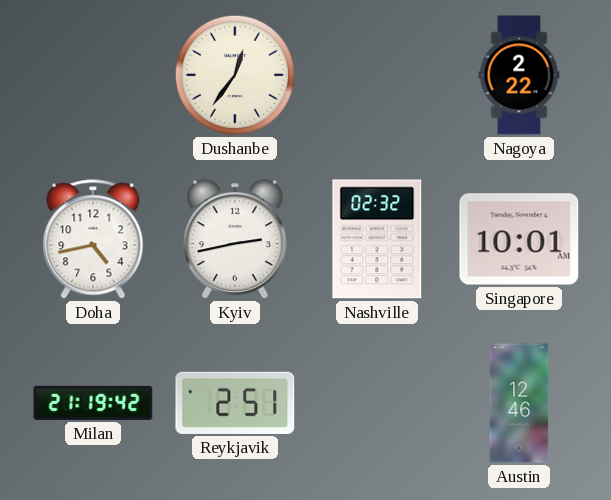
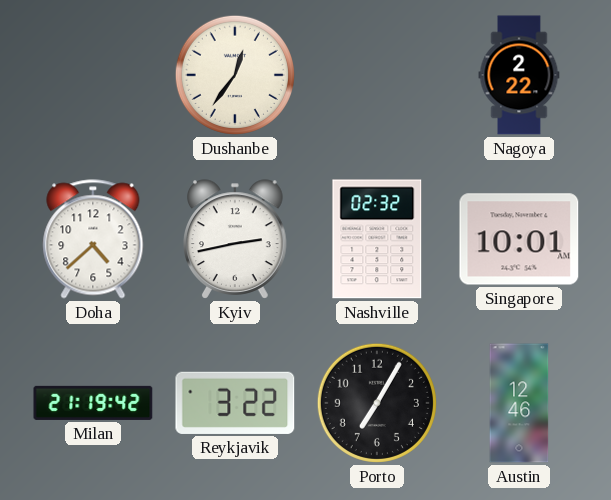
Doha: 4:43 -> 4:38
Reykjavik: 2:51 -> 3:22
Porto: none -> 7:05
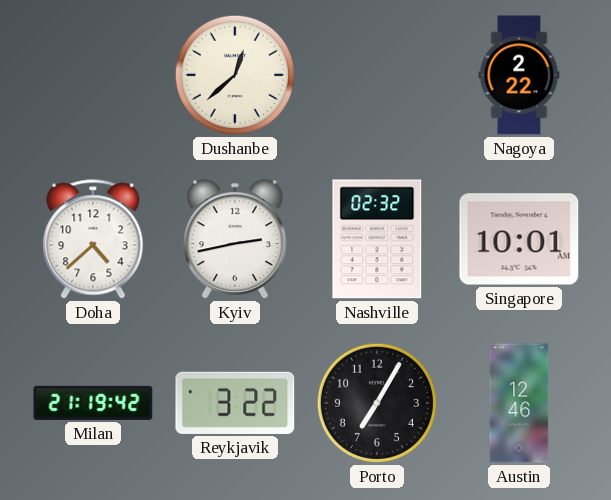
Dushanbe: 12:36 -> 12:38
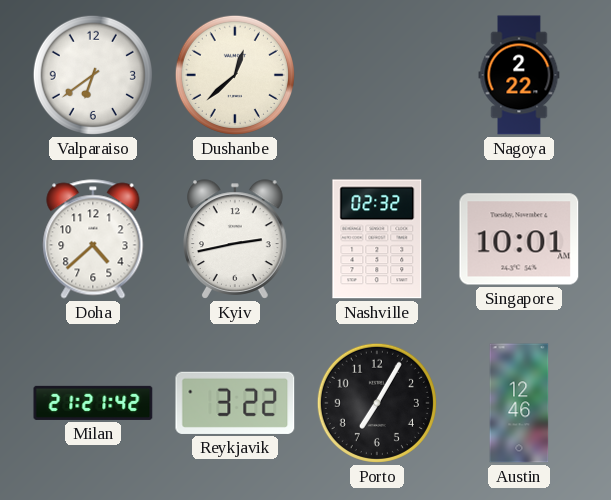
Valparaiso: none -> 6:39
Milan: 21:19 -> 21:21
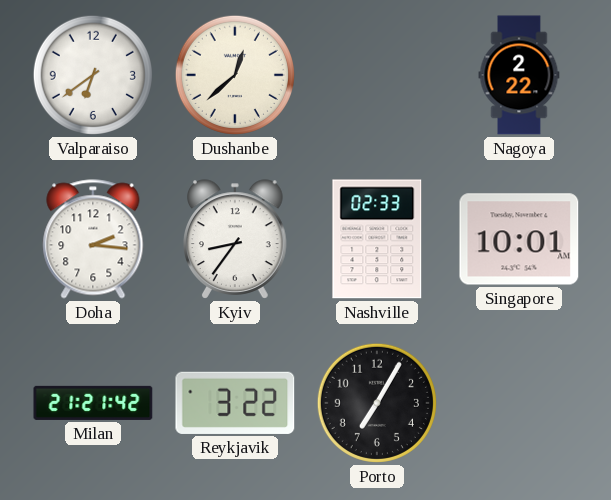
Doha: 4:38 -> 2:16
Kyiv: 2:43 -> 8:36
Nashville: 02:32 -> 02:33
Austin: 12:46 -> none
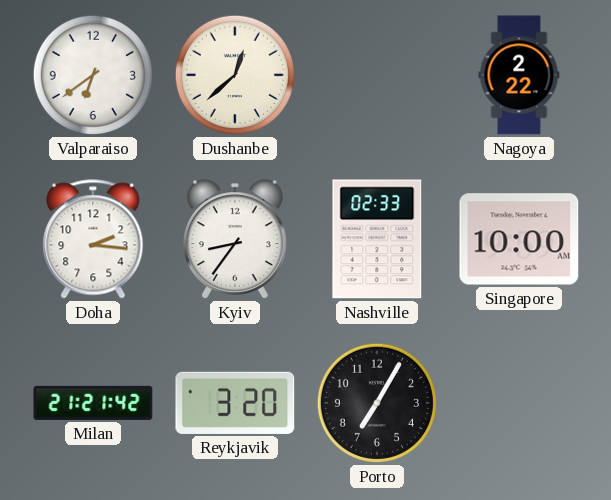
Singapore: 10:01 -> 10:00
Reykjavik: 3:22 -> 3:20
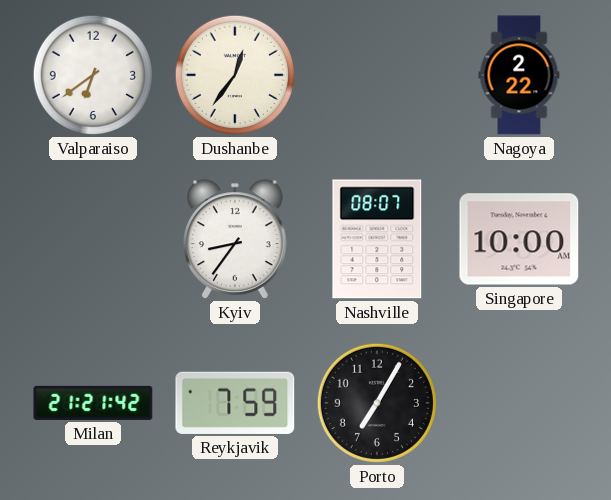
Dushanbe: 12:38 -> 12:36
Doha: 2:16 -> none
Nashville: 02:33 -> 08:07
Reykjavik: 3:20 -> 7:59
